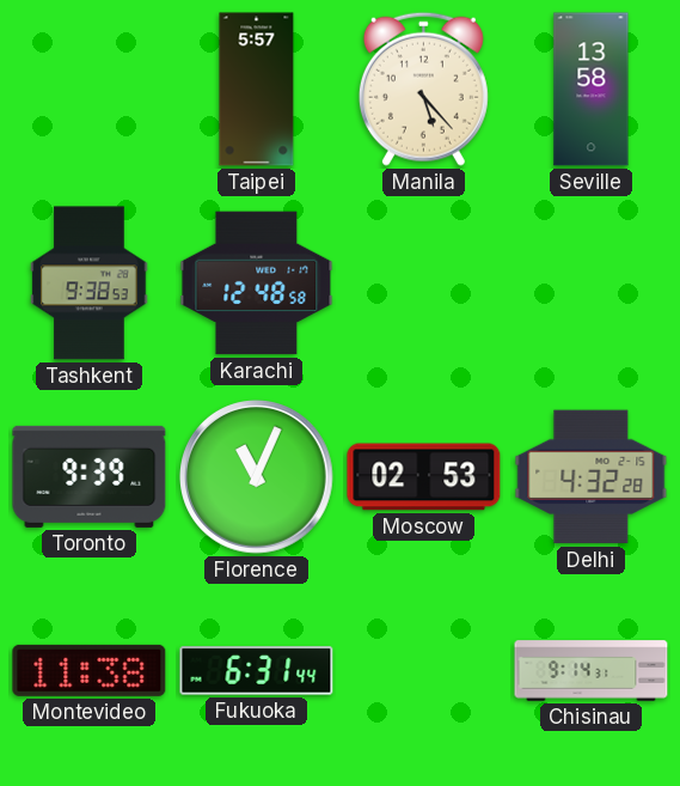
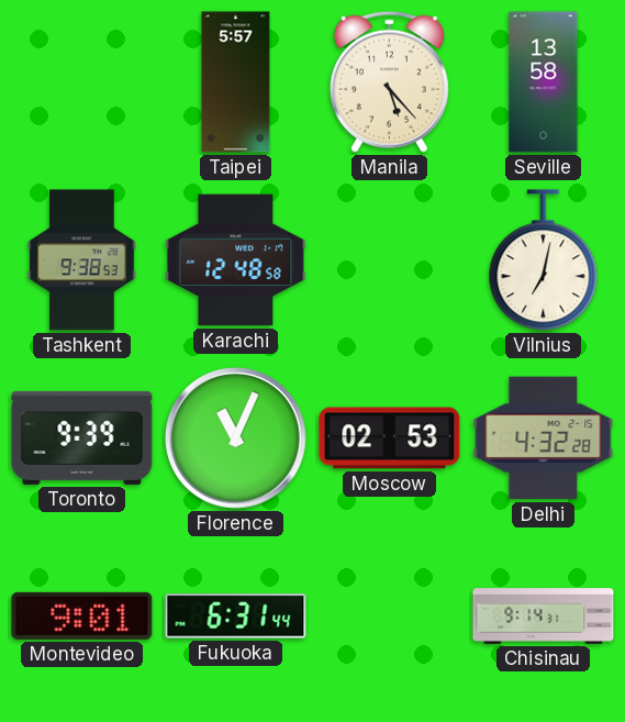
Vilnius: none -> 7:02
Montevideo: 11:38 -> 9:01
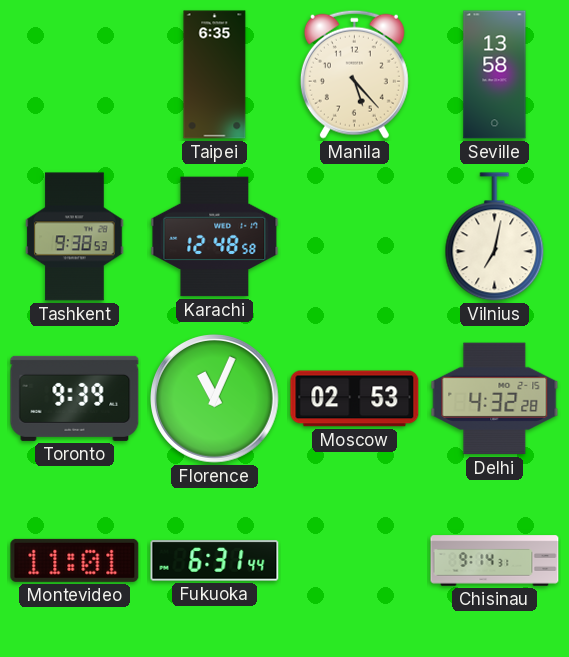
Taipei: 5:57 -> 6:35
Montevideo: 9:01 -> 11:01
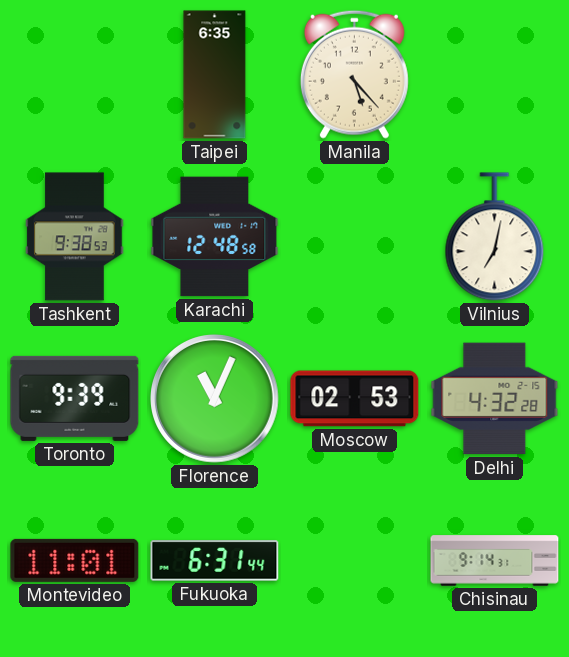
Seville: 13:58 -> none
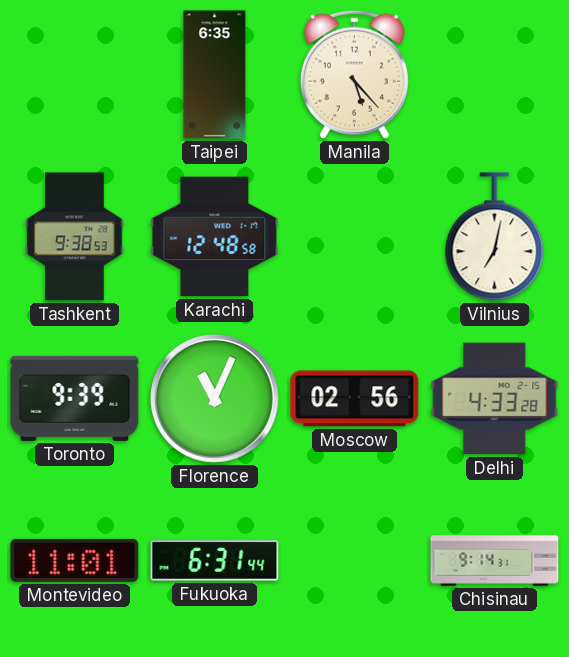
Moscow: 02:53 -> 02:56
Delhi: 4:32 -> 4:33
